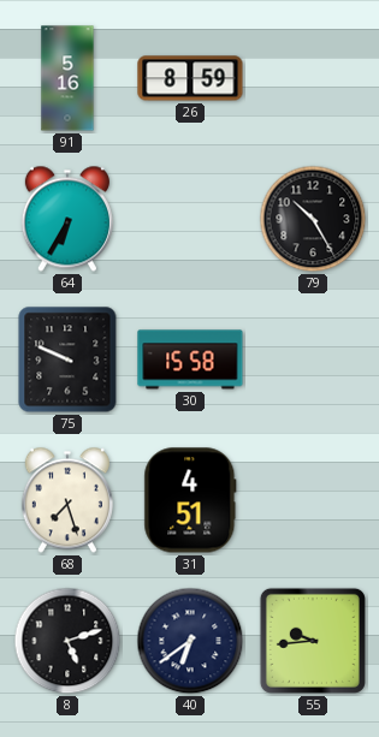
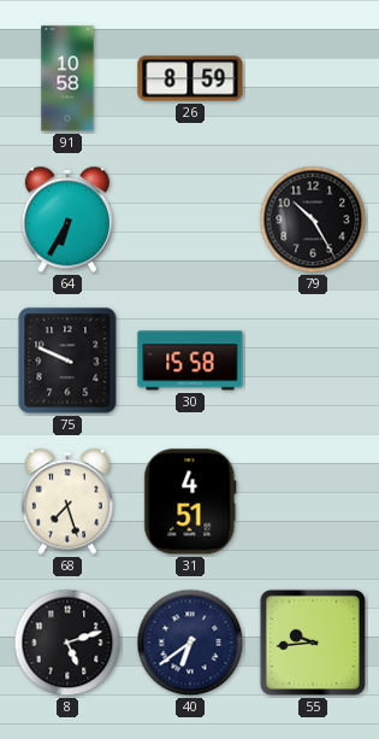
91: 5:16 -> 10:58
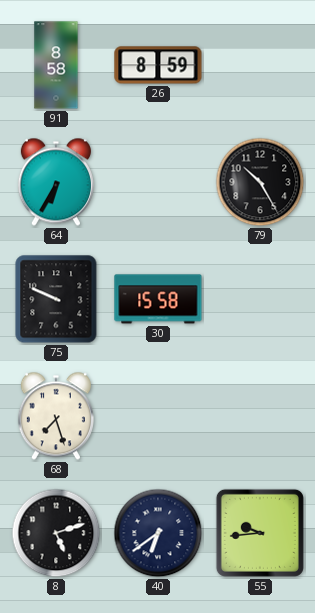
91: 10:58 -> 8:58
31: 4:51 -> none
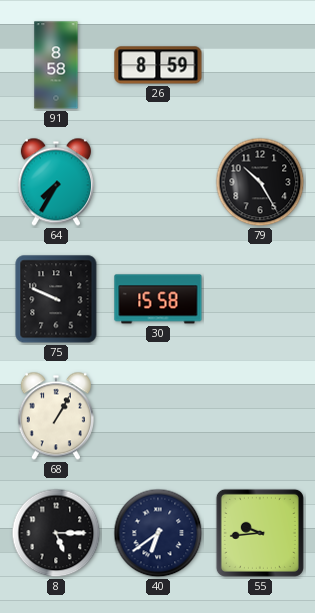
64: 6:35 -> 7:35
68: 7:27 -> 1:05
8: 5:12 -> 5:15
